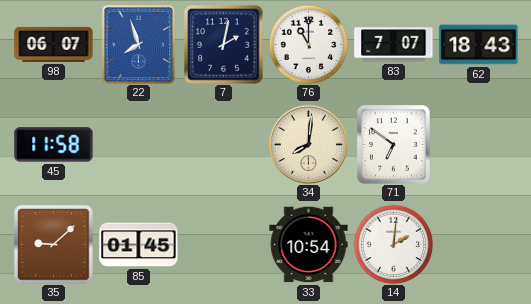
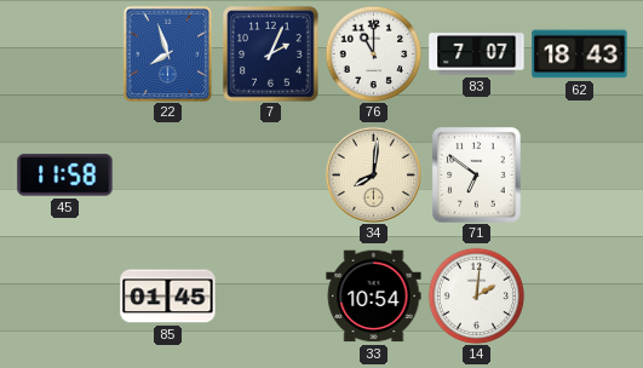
98: 06:07 -> none
7: 2:02 -> 2:04
35: 9:08 -> none
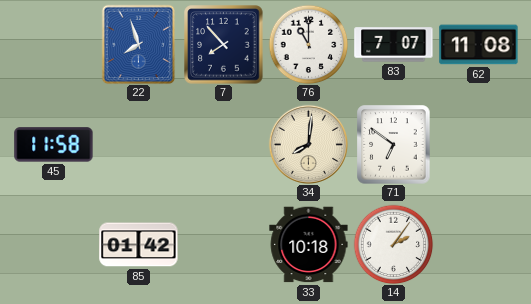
7: 2:04 -> 7:53
62: 18:43 -> 11:08
85: 01:45 -> 01:42
33: 10:54 -> 10:18
14: 2:01 -> 2:06
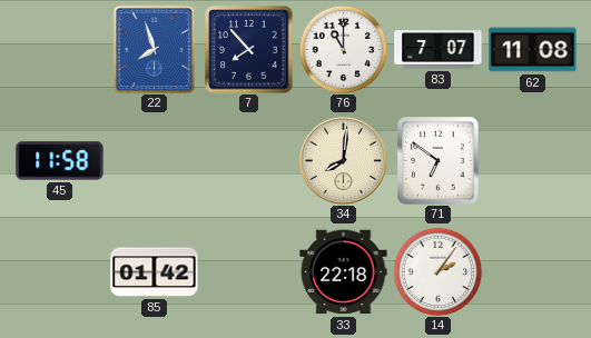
33: 10:18 -> 22:18
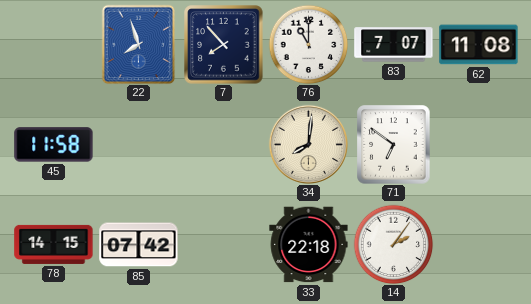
78: none -> 14:15
85: 01:42 -> 07:42
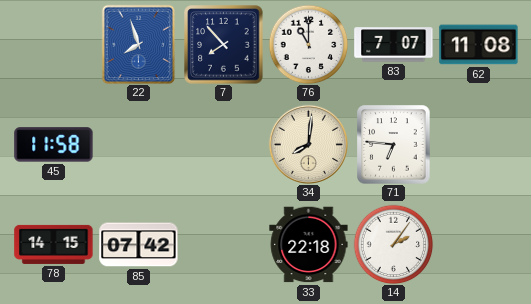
71: 6:51 -> 6:46
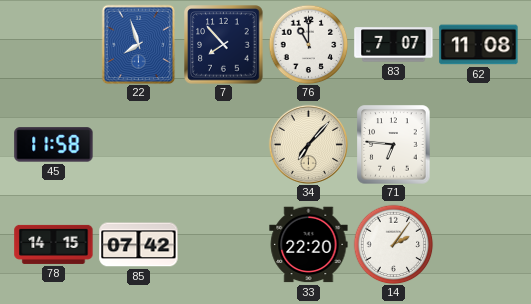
34: 8:01 -> 7:07
33: 22:18 -> 22:20
